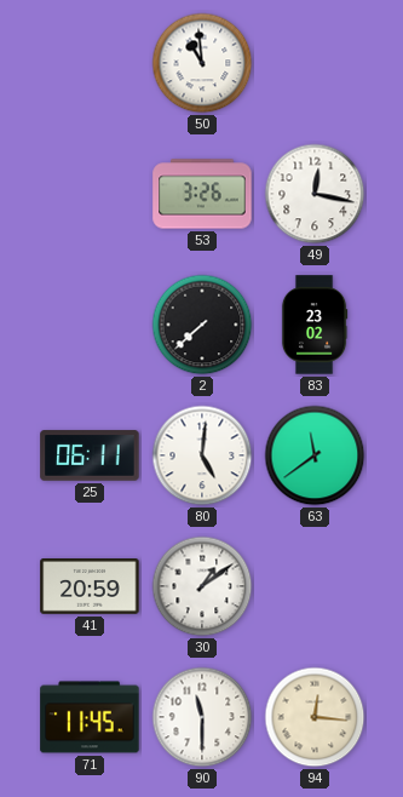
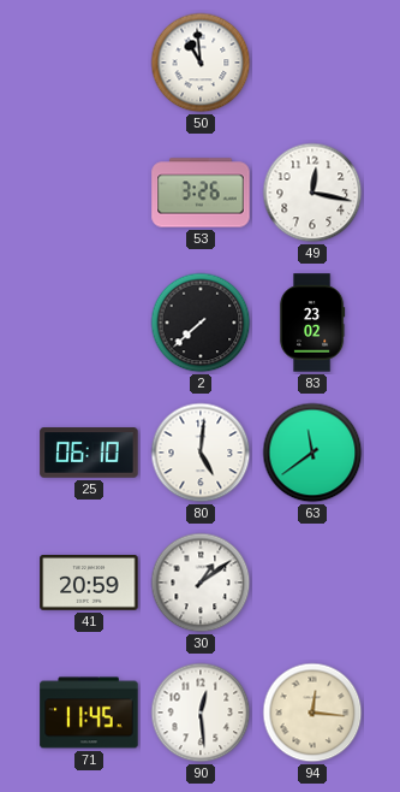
25: 06:11 -> 06:10
90: 11:30 -> 12:29
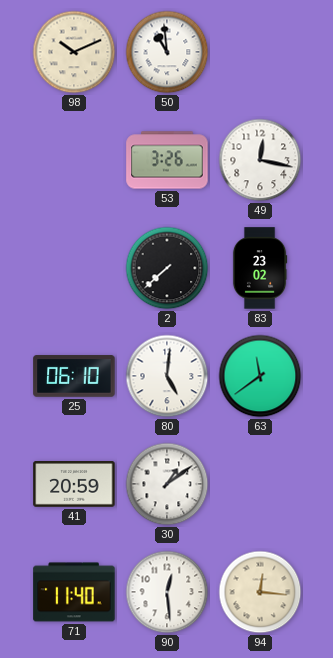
98: none -> 10:11
71: 11:45 -> 11:40
